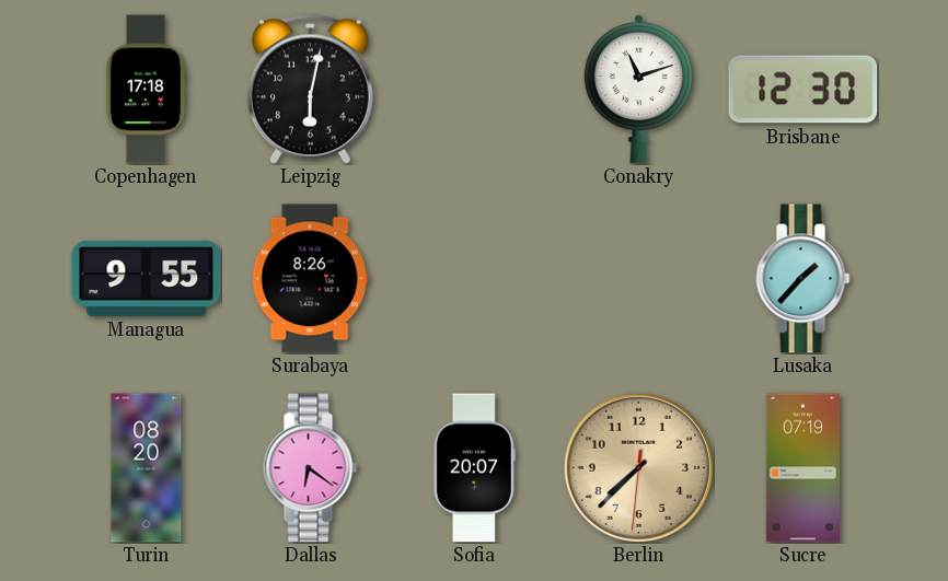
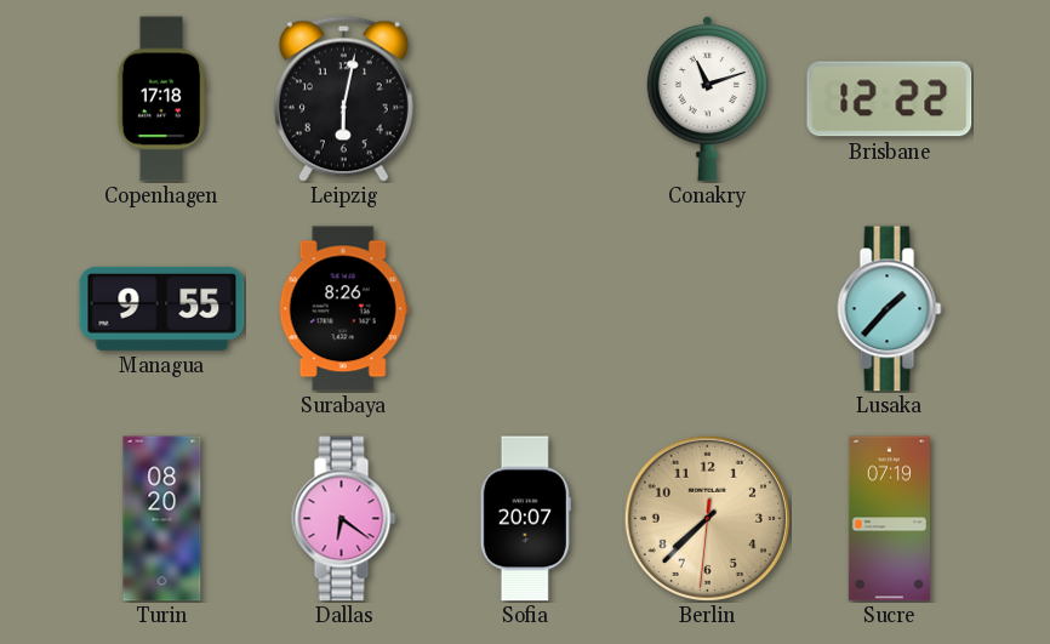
Brisbane: 12:30 -> 12:22
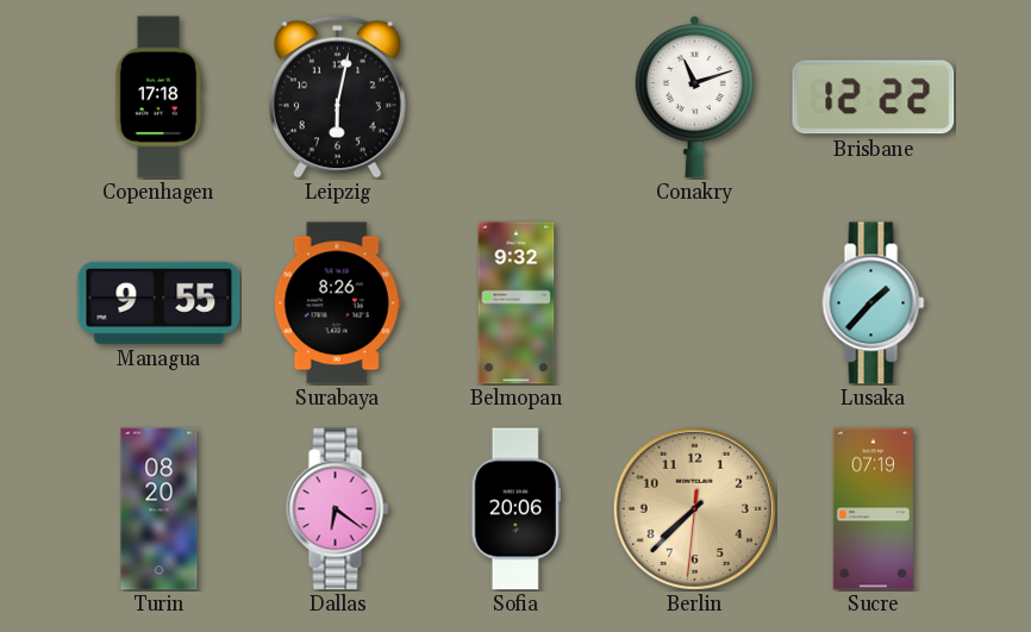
Belmopan: none -> 9:32
Sofia: 20:07 -> 20:06
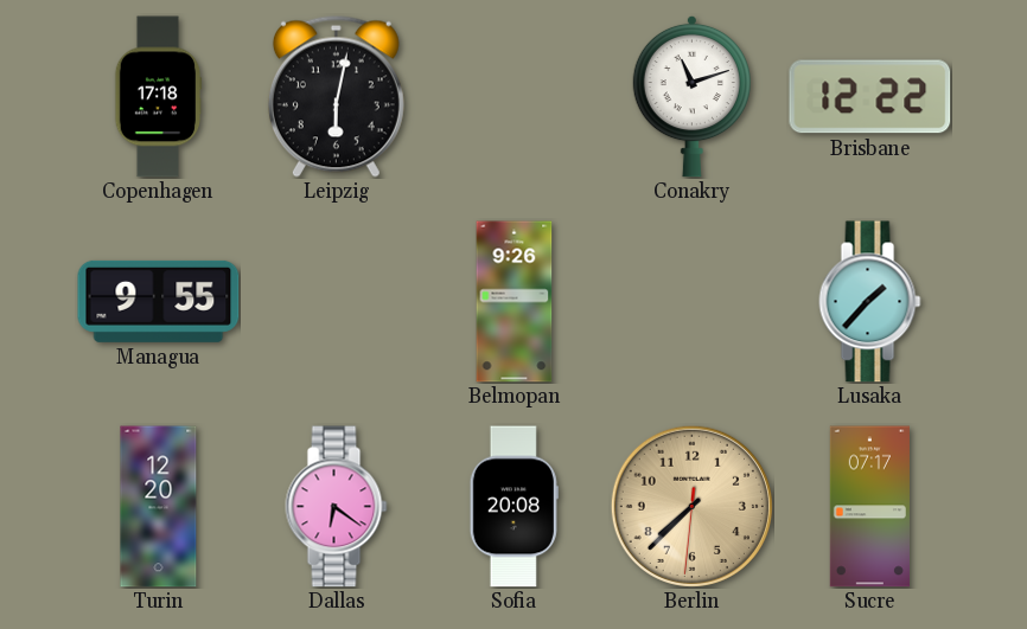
Surabaya: 8:26 -> none
Belmopan: 9:32 -> 9:26
Turin: 08:20 -> 12:20
Sofia: 20:06 -> 20:08
Sucre: 07:19 -> 07:17
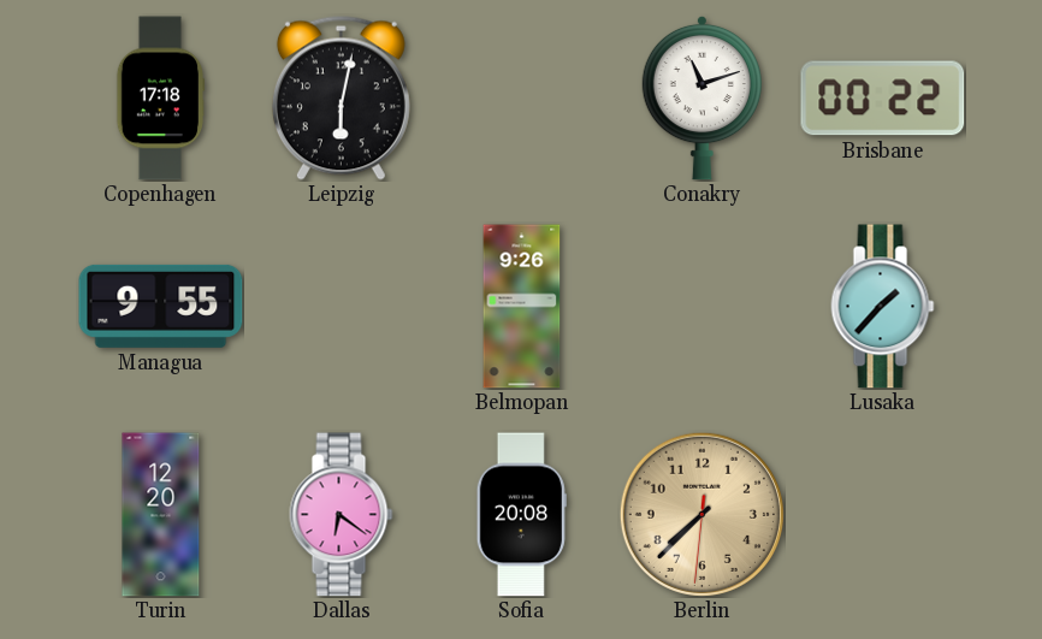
Brisbane: 12:22 -> 00:22
Sucre: 07:17 -> none
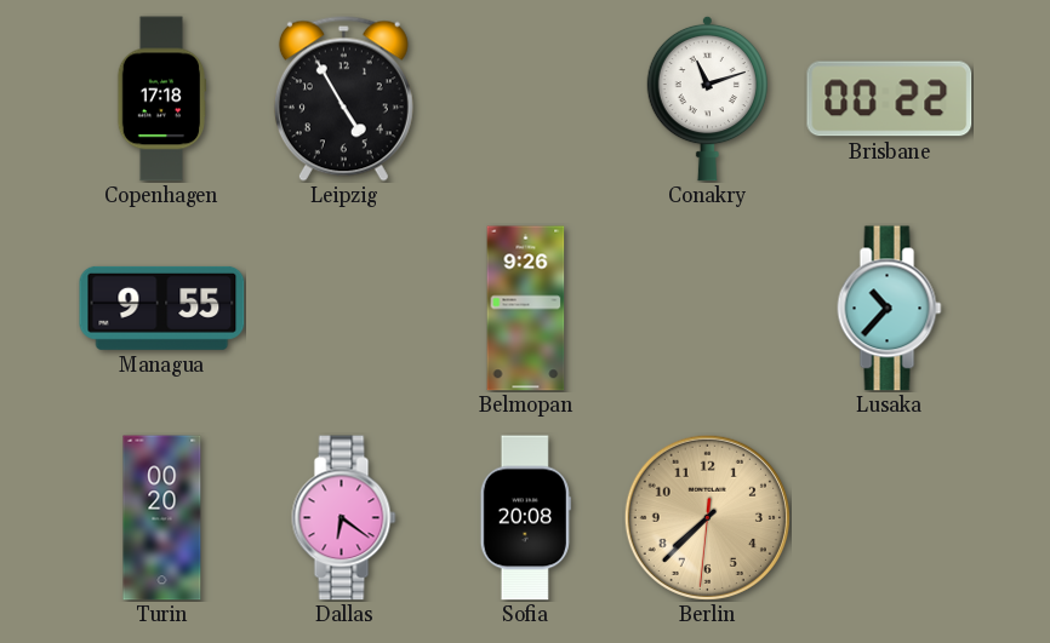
Leipzig: 6:02 -> 4:55
Lusaka: 1:37 -> 10:37
Turin: 12:20 -> 00:20
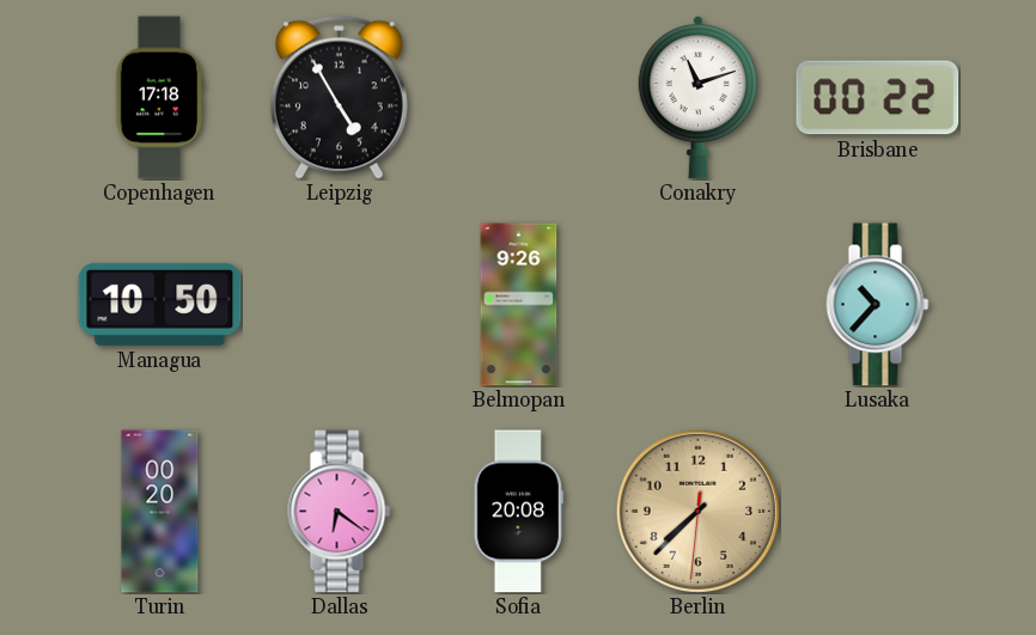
Managua: 9:55 -> 10:50
